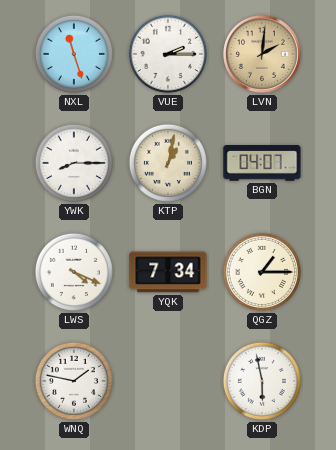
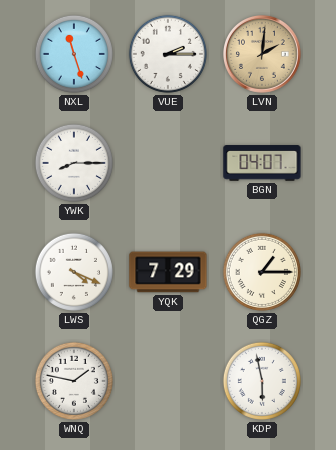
KTP: 1:02 -> none
YQK: 7:34 -> 7:29
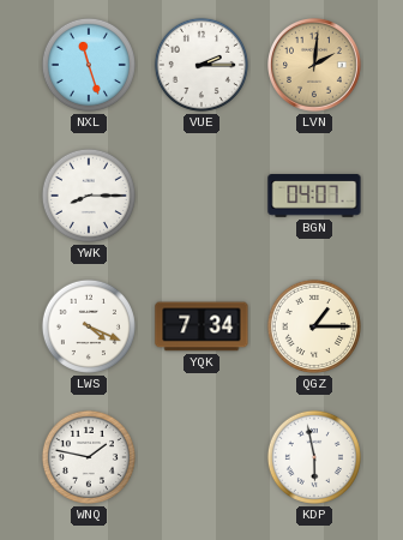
YQK: 7:29 -> 7:34
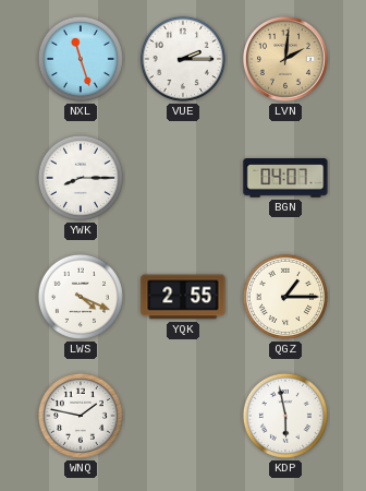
YQK: 7:34 -> 2:55
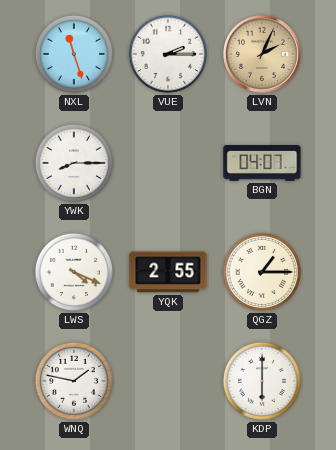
LVN: 2:01 -> 2:04
KDP: 5:58 -> 6:00
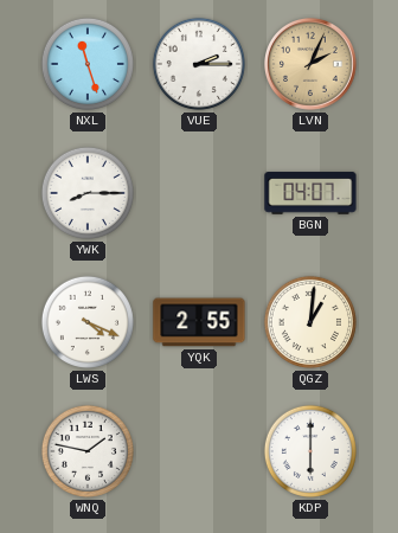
QGZ: 1:15 -> 1:01
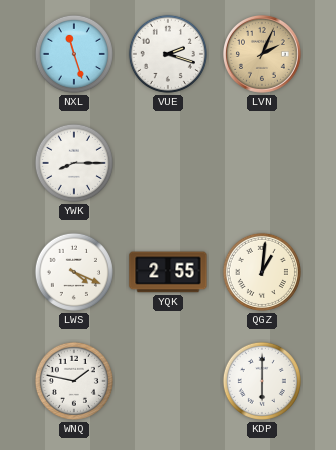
VUE: 2:15 -> 2:18
BGN: 04:07 -> none
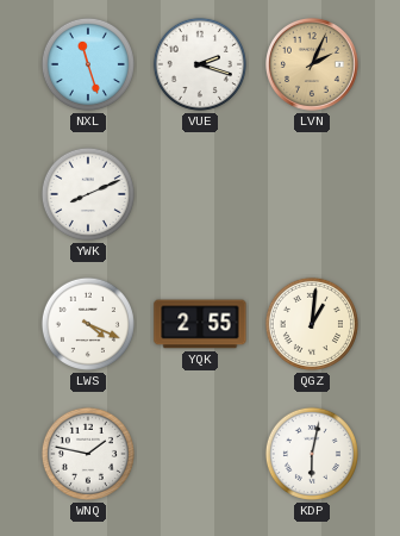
YWK: 8:15 -> 8:11
KDP: 6:00 -> 6:02
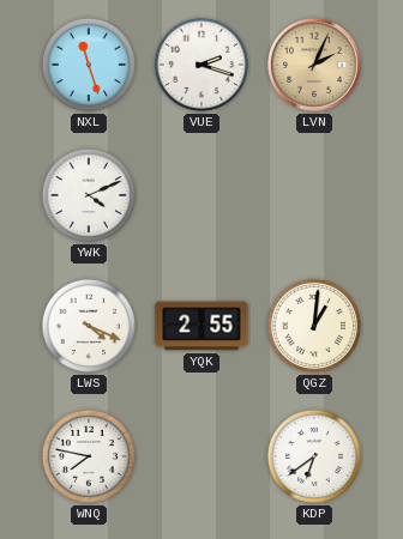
YWK: 8:11 -> 4:11
WNQ: 1:47 -> 7:47
KDP: 6:02 -> 6:39
